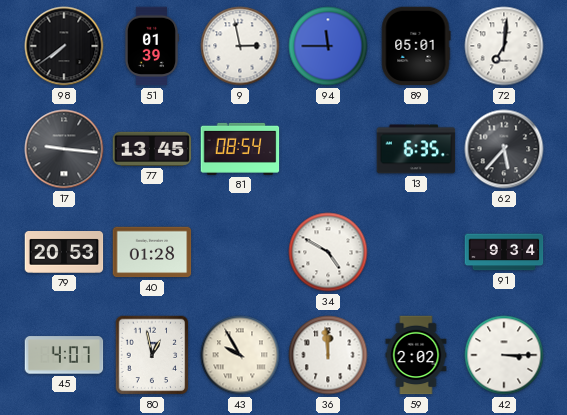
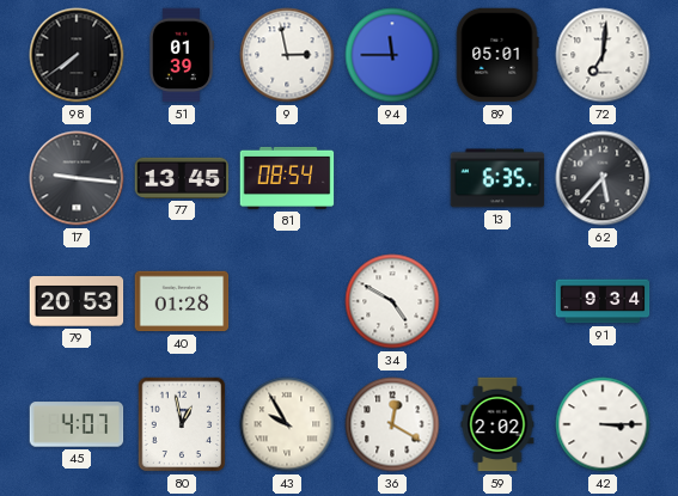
36: 11:59 -> 12:20
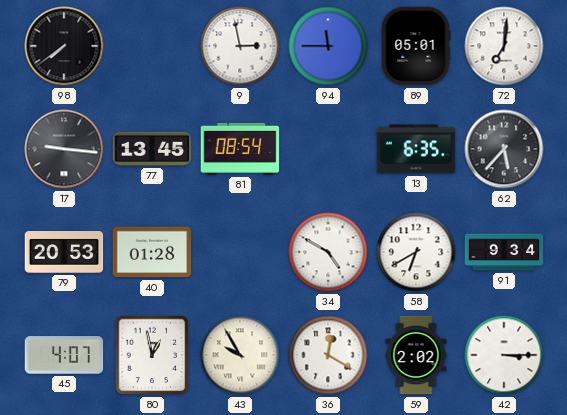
51: 01:39 -> none
58: none -> 6:40
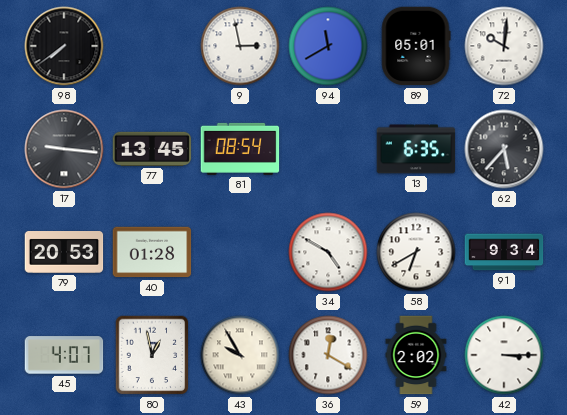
94: 11:45 -> 11:40
72: 7:01 -> 10:01
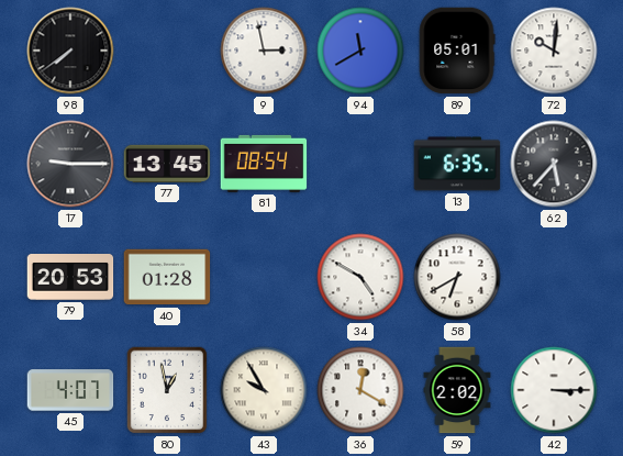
17: 9:16 -> 9:15
91: 9:34 -> none
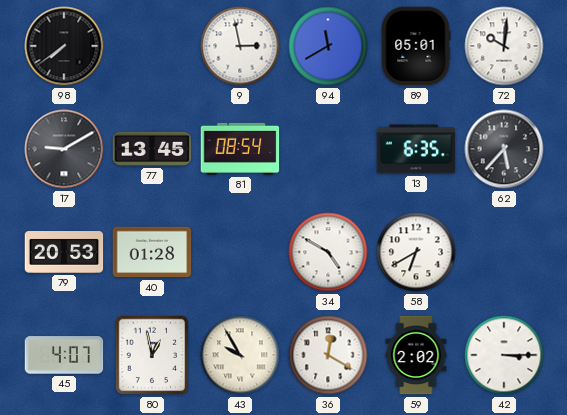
17: 9:15 -> 9:10
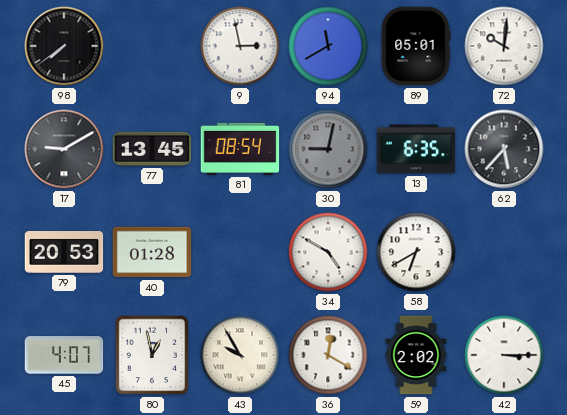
30: none -> 9:02
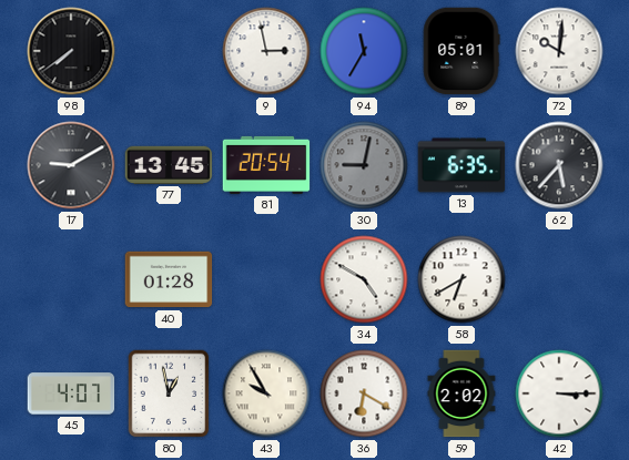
94: 11:40 -> 11:35
81: 08:54 -> 20:54
79: 20:53 -> none
36: 12:20 -> 6:20
